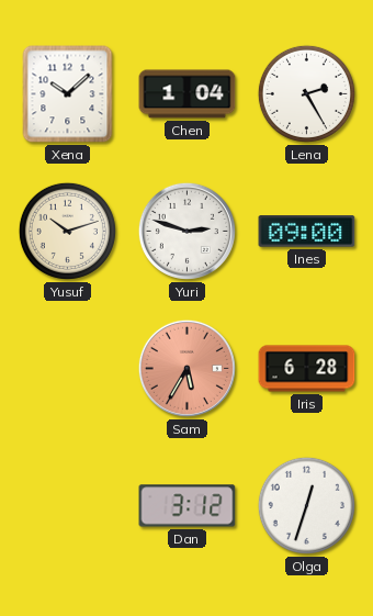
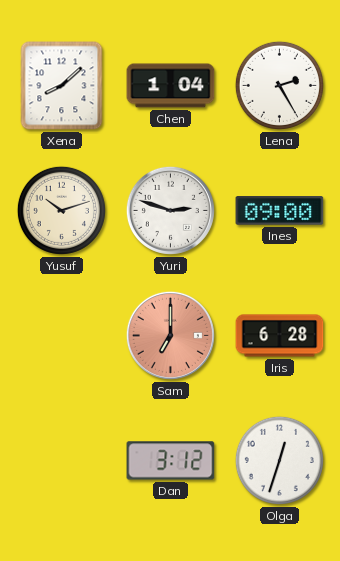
Xena: 10:08 -> 8:08
Sam: 5:35 -> 7:00
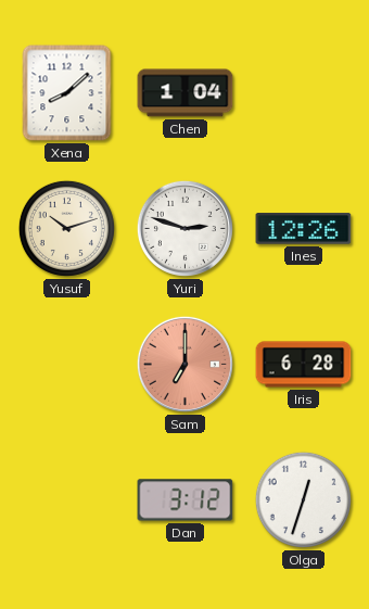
Lena: 2:25 -> none
Ines: 09:00 -> 12:26
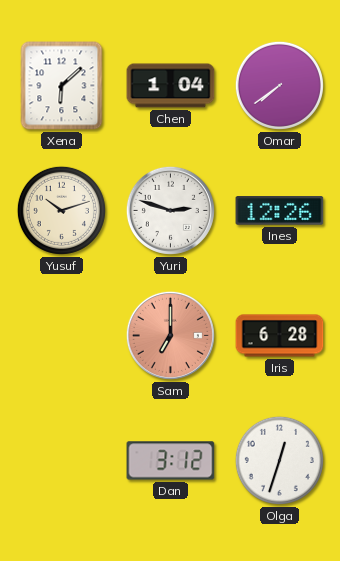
Xena: 8:08 -> 6:08
Omar: none -> 7:39
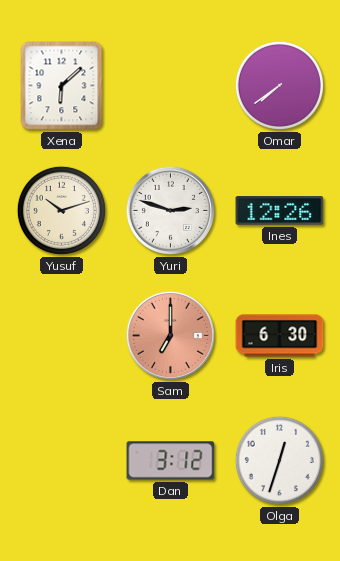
Chen: 1:04 -> none
Iris: 6:28 -> 6:30
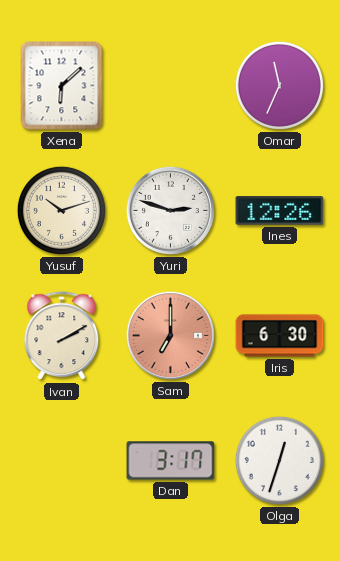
Omar: 7:39 -> 11:34
Ivan: none -> 2:10
Dan: 3:12 -> 3:17
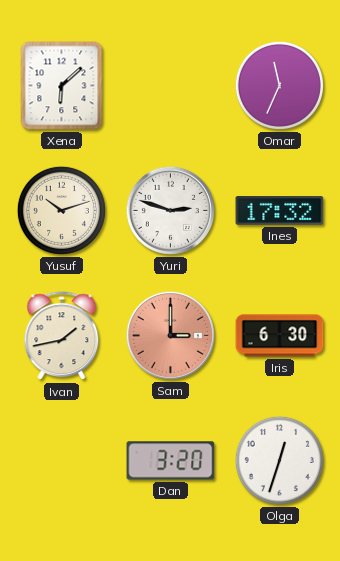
Ines: 12:26 -> 17:32
Ivan: 2:10 -> 1:43
Sam: 7:00 -> 3:00
Dan: 3:17 -> 3:20
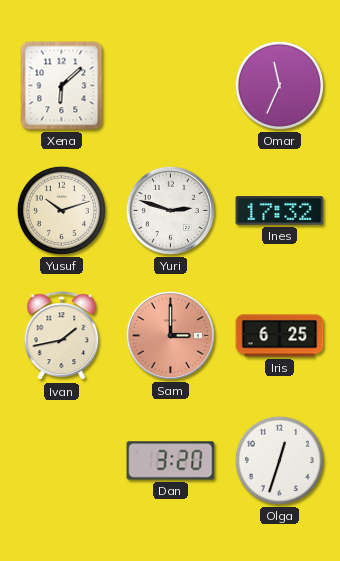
Iris: 6:30 -> 6:25
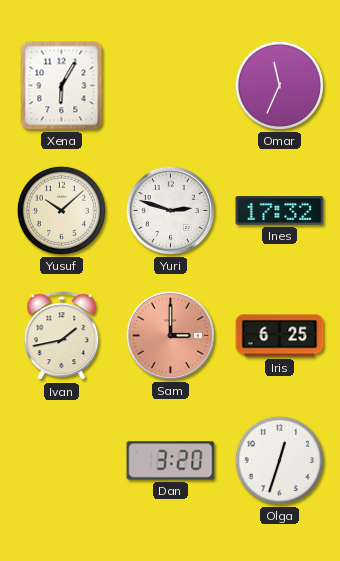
Xena: 6:08 -> 6:05
Yusuf: 10:12 -> 10:08
